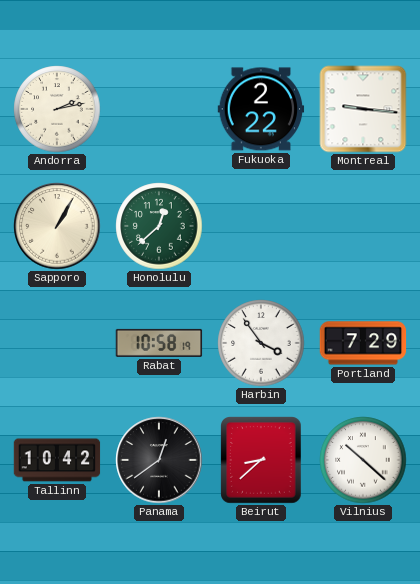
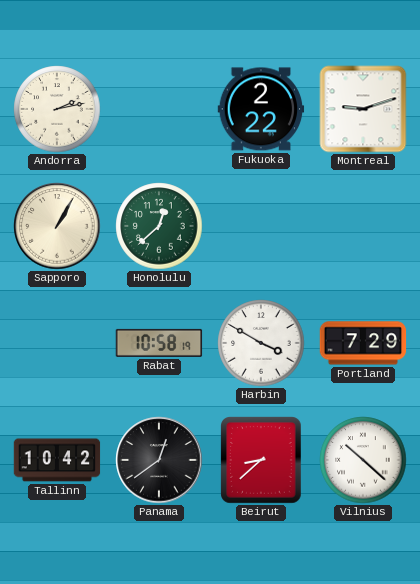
Montreal: 9:16 -> 9:12
Harbin: 3:54 -> 3:50
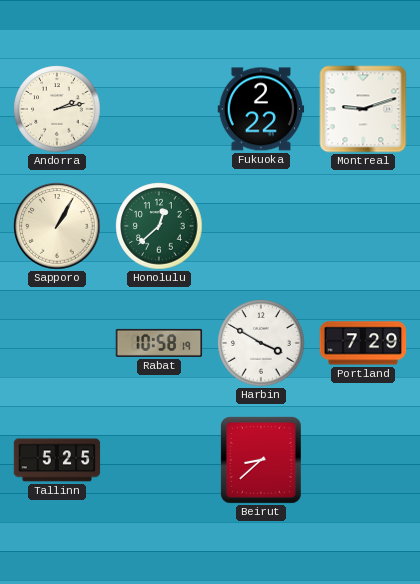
Tallinn: 10:42 -> 5:25
Panama: 12:39 -> none
Vilnius: 10:22 -> none
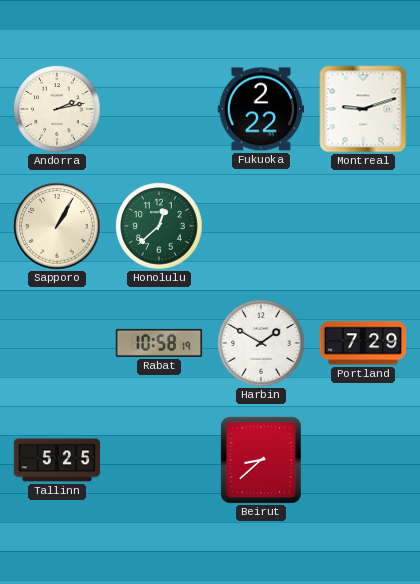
Harbin: 3:50 -> 1:50
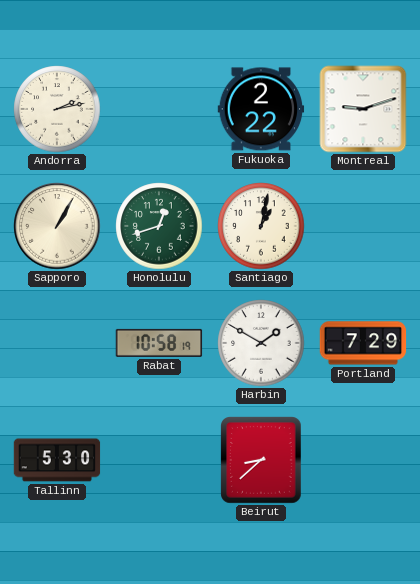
Honolulu: 12:38 -> 12:42
Santiago: none -> 1:02
Tallinn: 5:25 -> 5:30
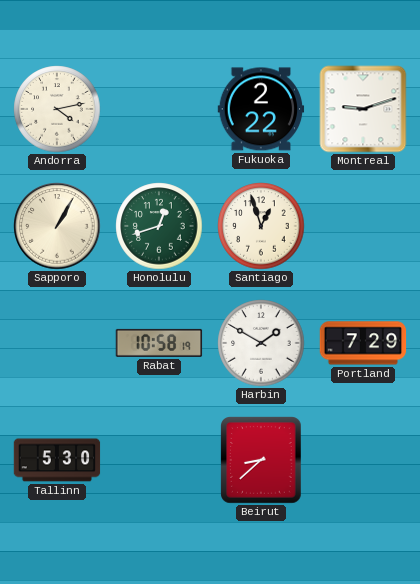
Andorra: 2:13 -> 4:13
Santiago: 1:02 -> 12:57
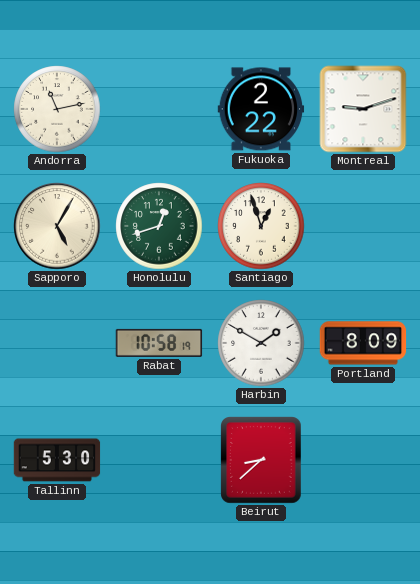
Andorra: 4:13 -> 11:13
Sapporo: 1:05 -> 5:05
Portland: 7:29 -> 8:09
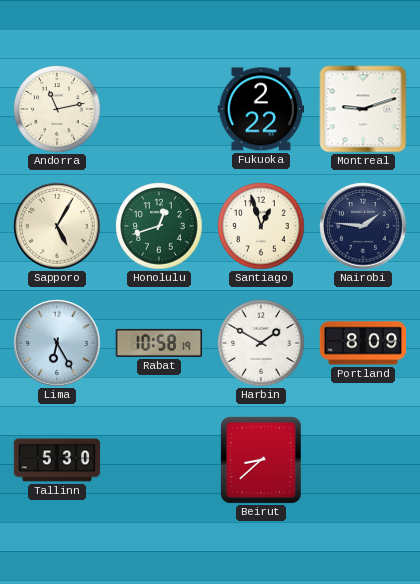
Nairobi: none -> 1:46
Lima: none -> 6:25
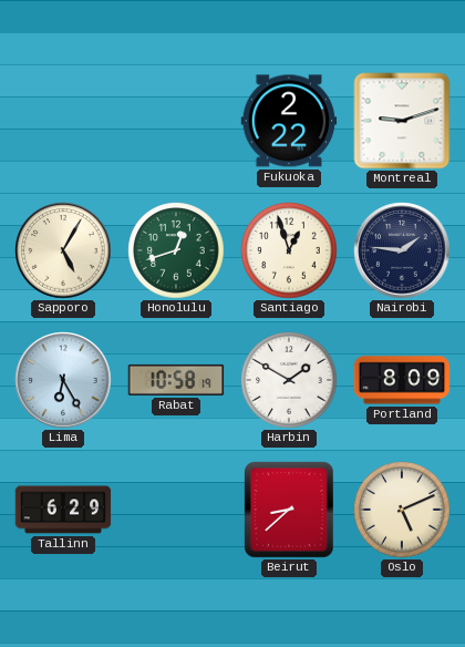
Andorra: 11:13 -> none
Tallinn: 5:30 -> 6:29
Oslo: none -> 5:11
